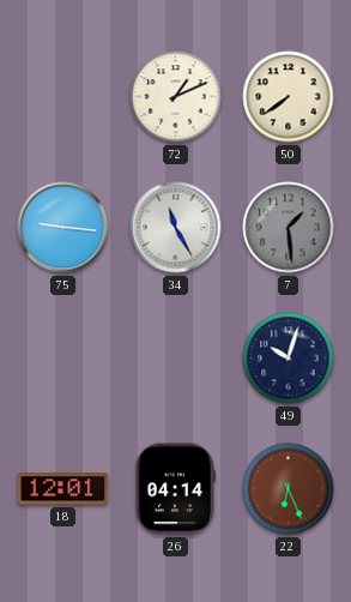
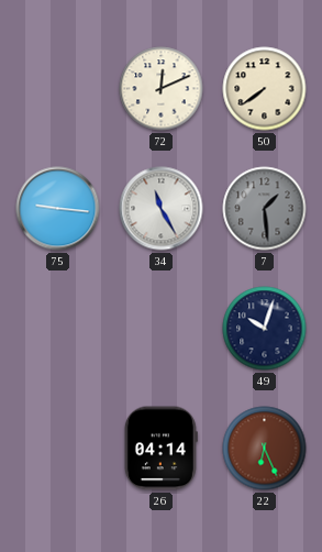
72: 1:11 -> 12:11
18: 12:01 -> none
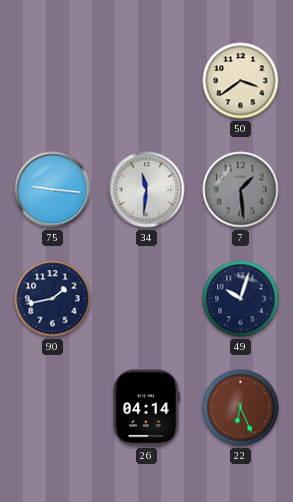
72: 12:11 -> none
50: 7:39 -> 3:39
34: 11:25 -> 11:31
90: none -> 1:43
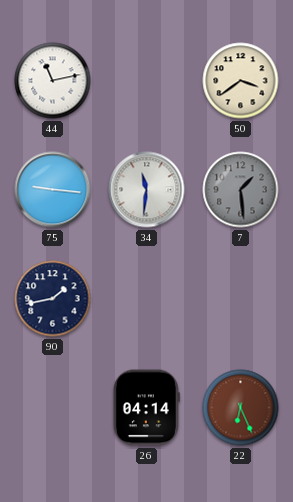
44: none -> 11:13
49: 10:03 -> none
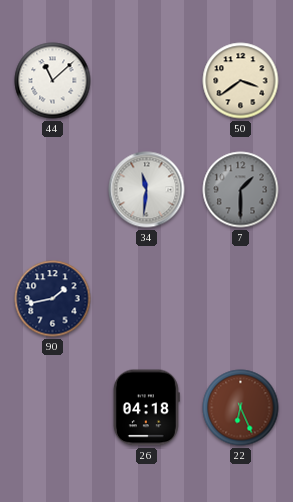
44: 11:13 -> 11:08
75: 9:16 -> none
7: 1:29 -> 1:30
26: 04:14 -> 04:18
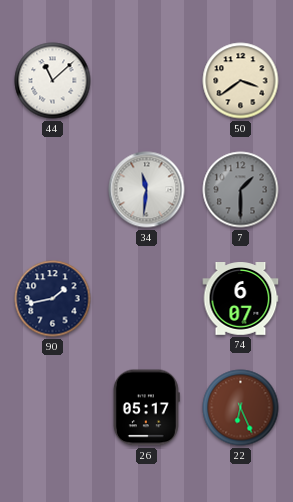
74: none -> 6:07
26: 04:18 -> 05:17
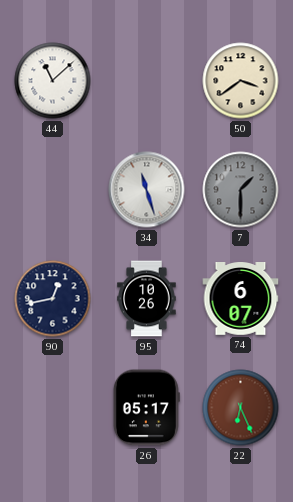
34: 11:31 -> 11:27
90: 1:43 -> 12:43
95: none -> 10:26
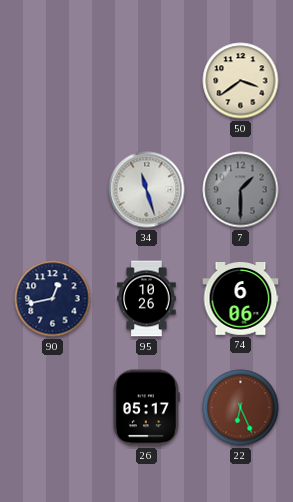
44: 11:08 -> none
74: 6:07 -> 6:06
